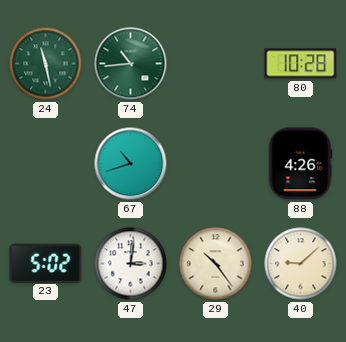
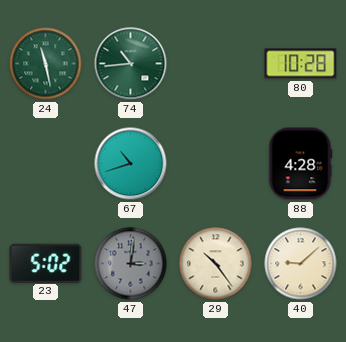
88: 4:26 -> 4:28
47 dial: white -> grey
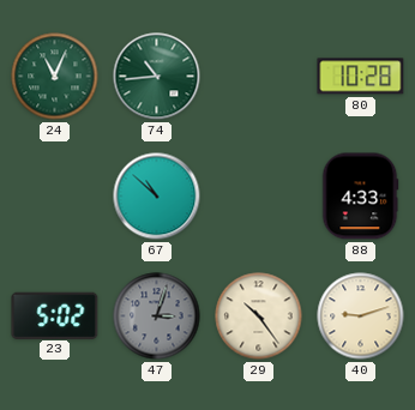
24: 11:28 -> 11:04
67: 10:42 -> 10:52
88: 4:28 -> 4:33
47: 3:01 -> 3:03
40: 9:08 -> 9:12
